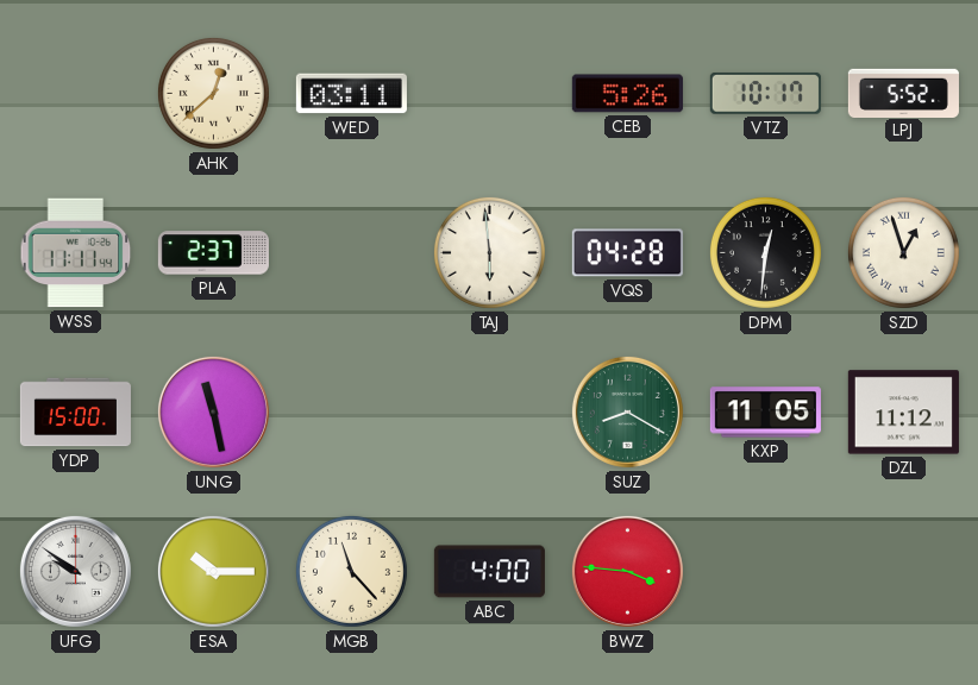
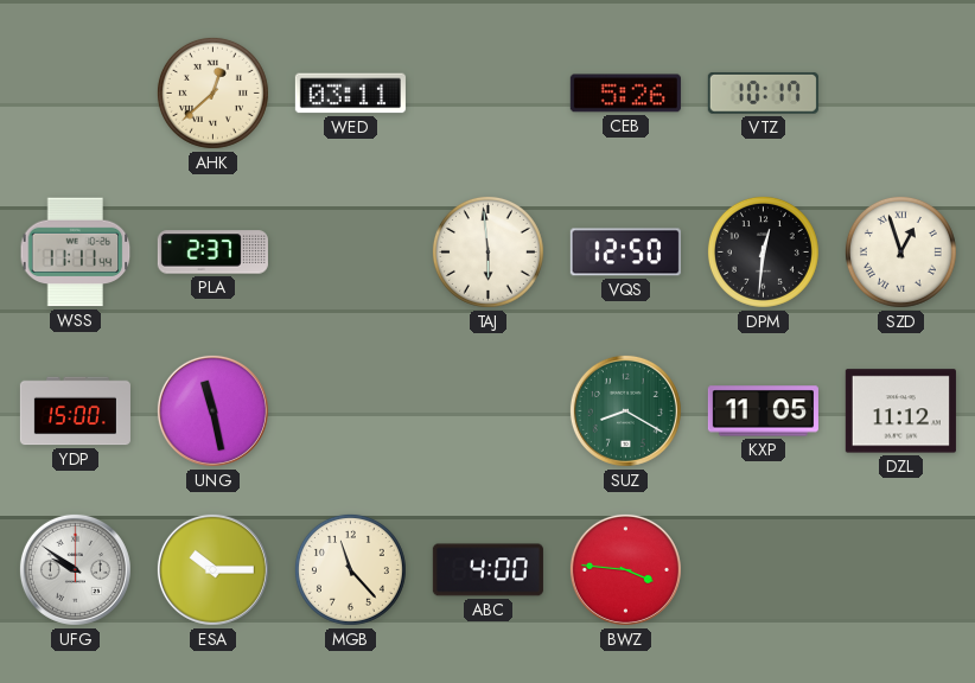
LPJ: 5:52 -> none
VQS: 04:28 -> 12:50
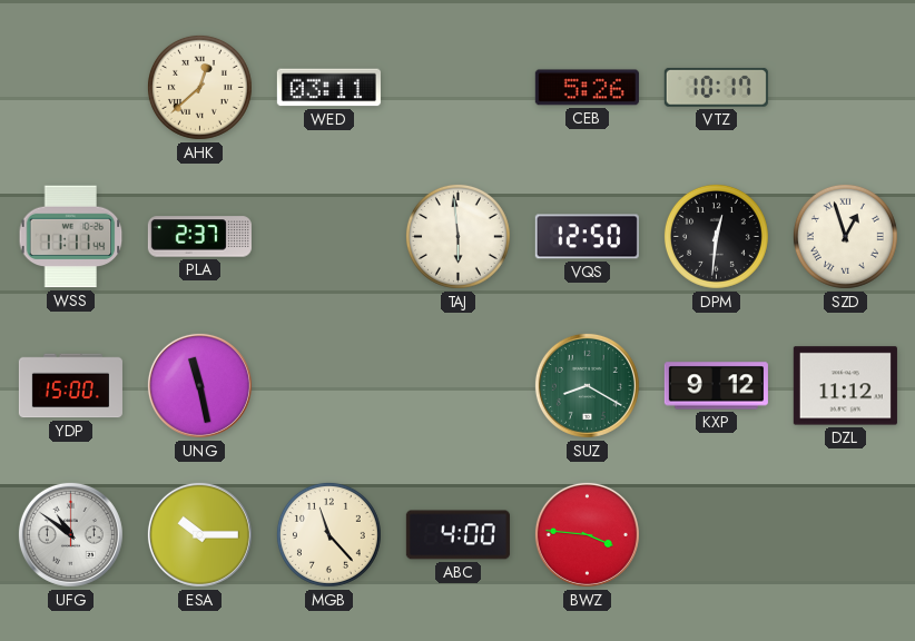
KXP: 11:05 -> 9:12
UFG: 9:51 -> 10:51
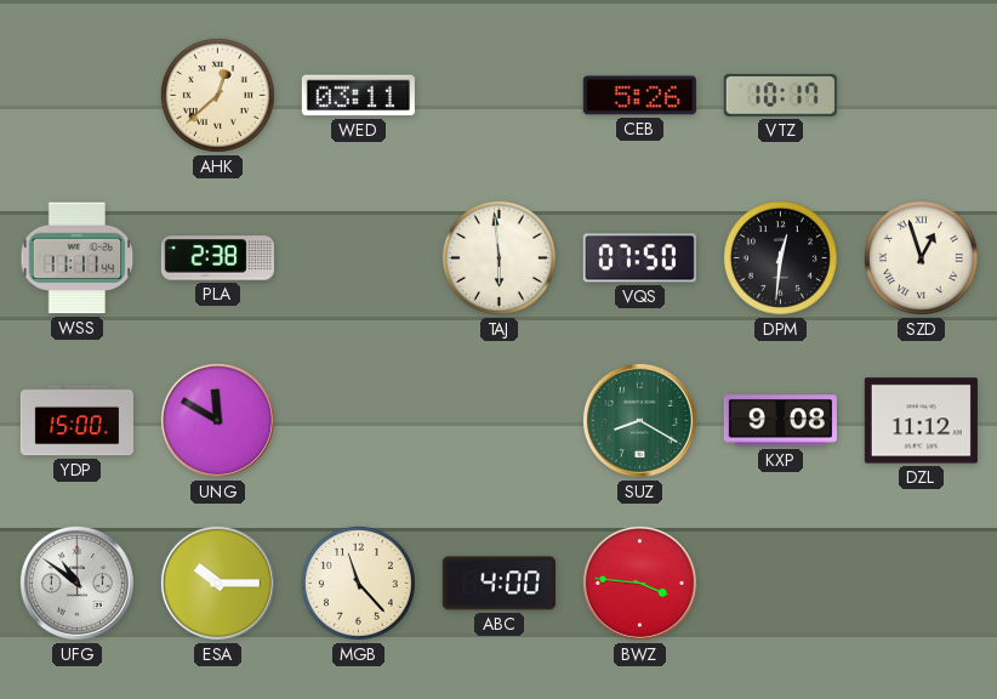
PLA: 2:37 -> 2:38
VQS: 12:50 -> 07:50
UNG: 11:28 -> 11:50
KXP: 9:12 -> 9:08
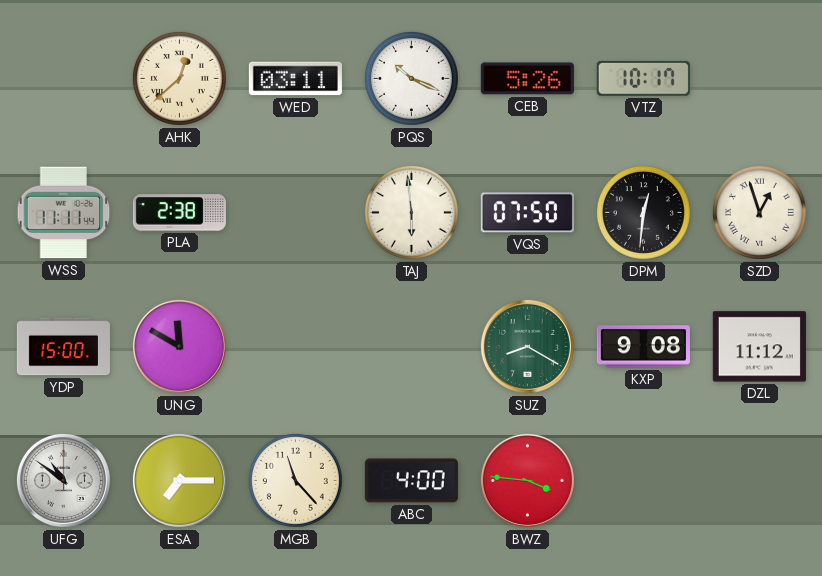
PQS: none -> 10:19
ESA: 10:15 -> 7:15
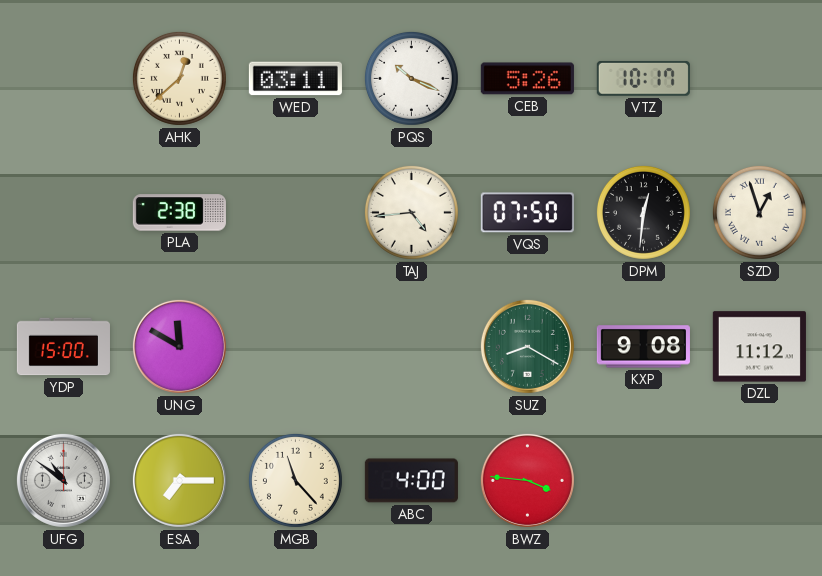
WSS: 11:11 -> none
TAJ: 5:59 -> 4:44
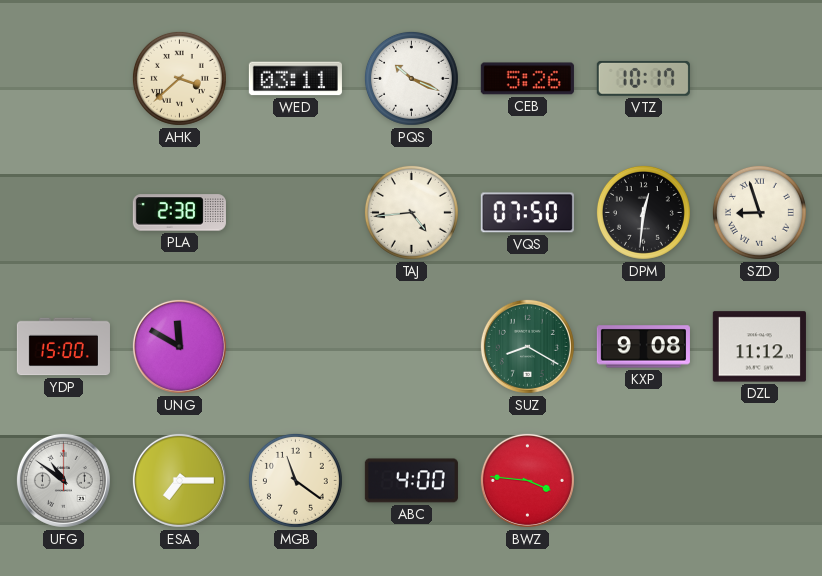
AHK: 12:38 -> 3:38
SZD: 12:57 -> 8:57
MGB: 11:23 -> 11:21
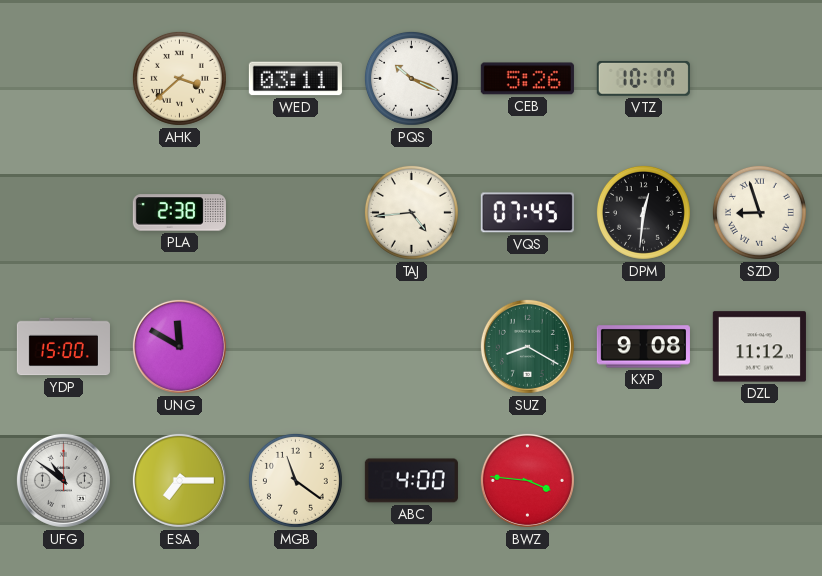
VQS: 07:50 -> 07:45
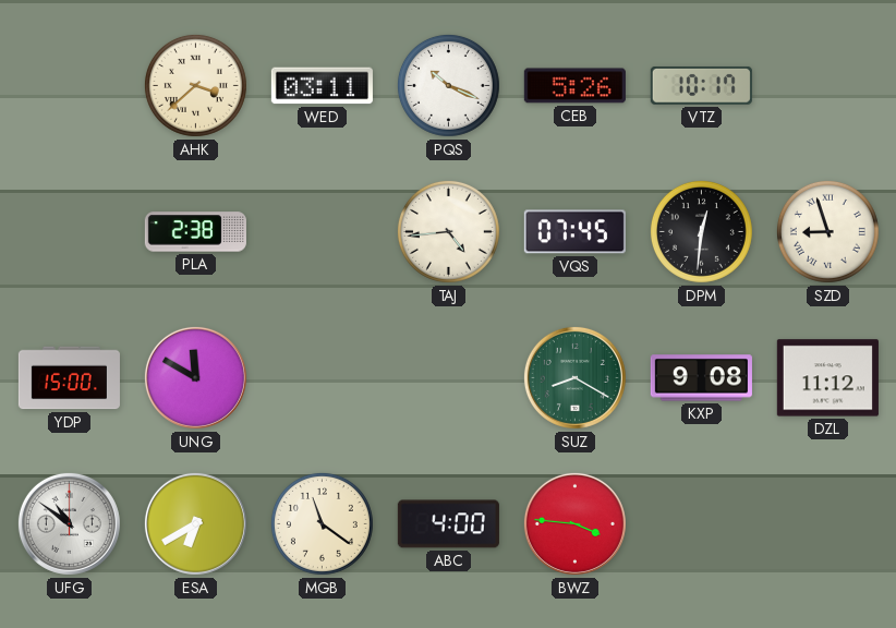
ESA: 7:15 -> 6:40
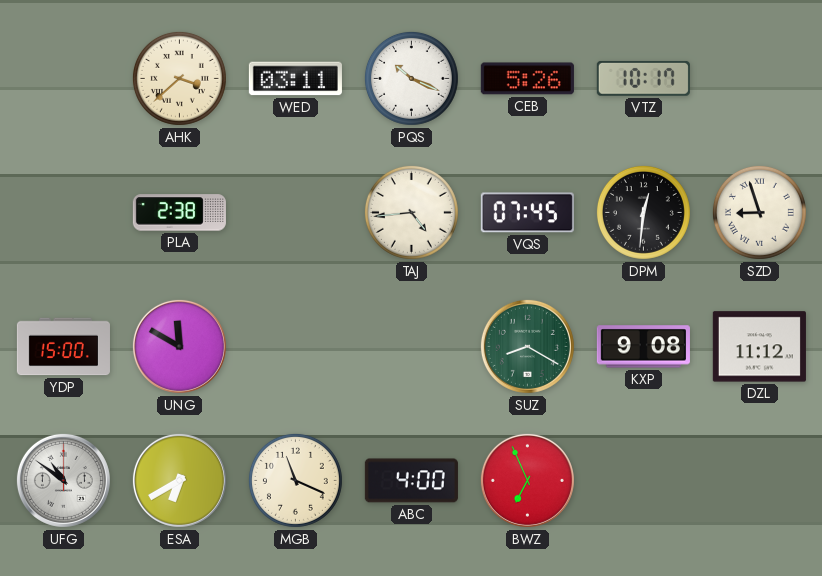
MGB: 11:21 -> 11:19
BWZ: 3:46 -> 6:56
